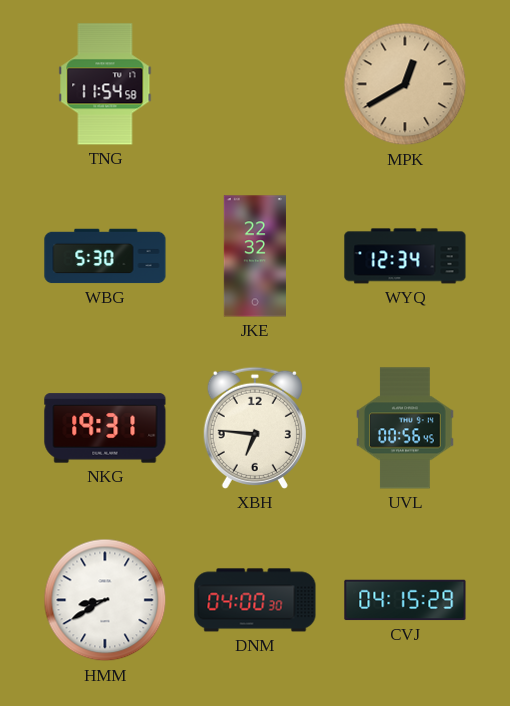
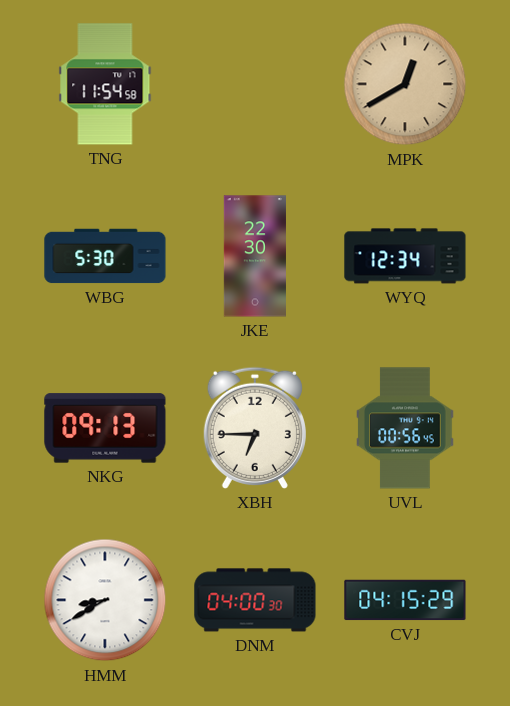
JKE: 22:32 -> 22:30
NKG: 19:31 -> 09:13
XBH: 6:46 -> 6:45
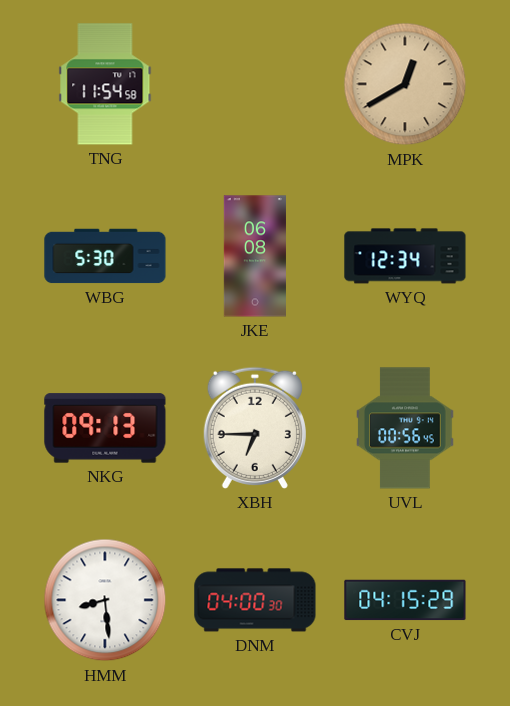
JKE: 22:30 -> 06:08
HMM: 8:40 -> 8:29
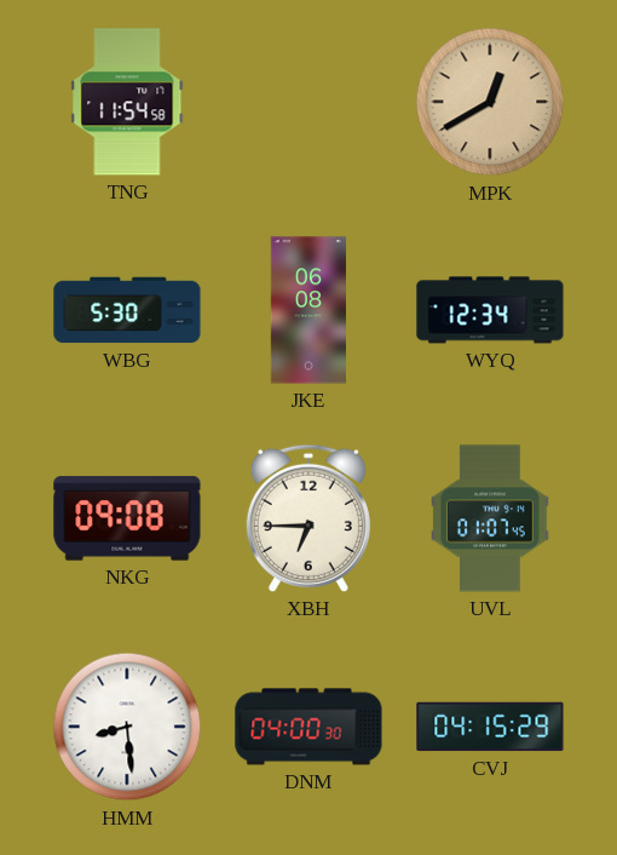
NKG: 09:13 -> 09:08
UVL: 00:56 -> 01:07
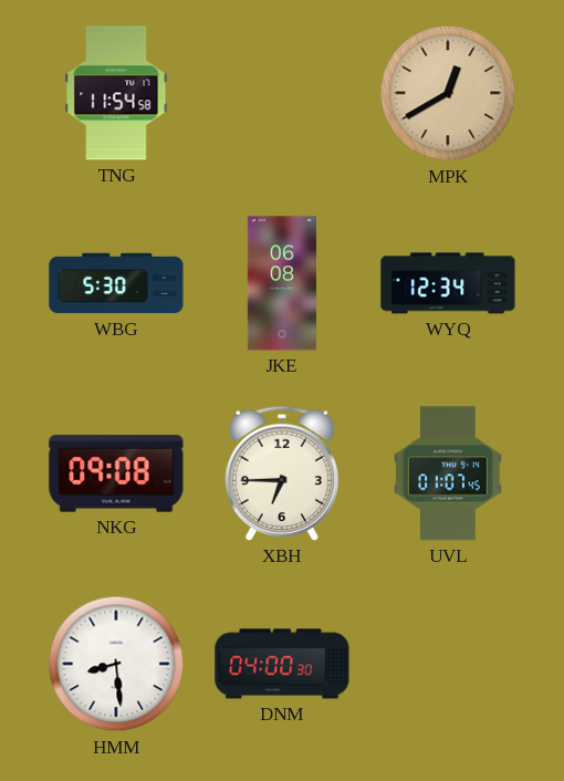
CVJ: 04:15 -> none
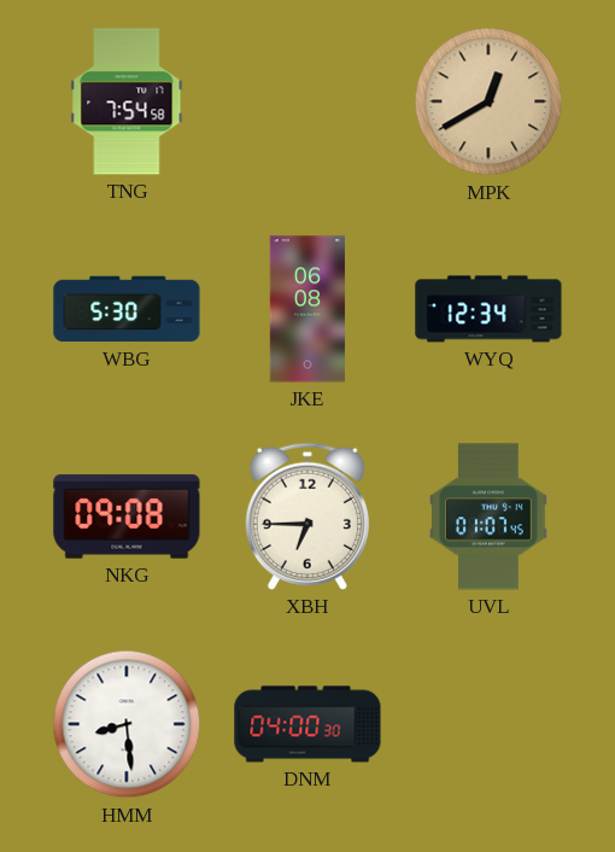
TNG: 11:54 -> 7:54
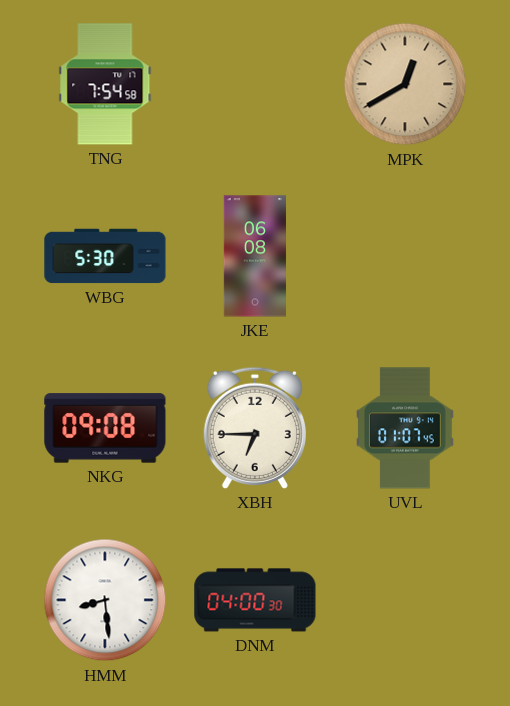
WYQ: 12:34 -> none
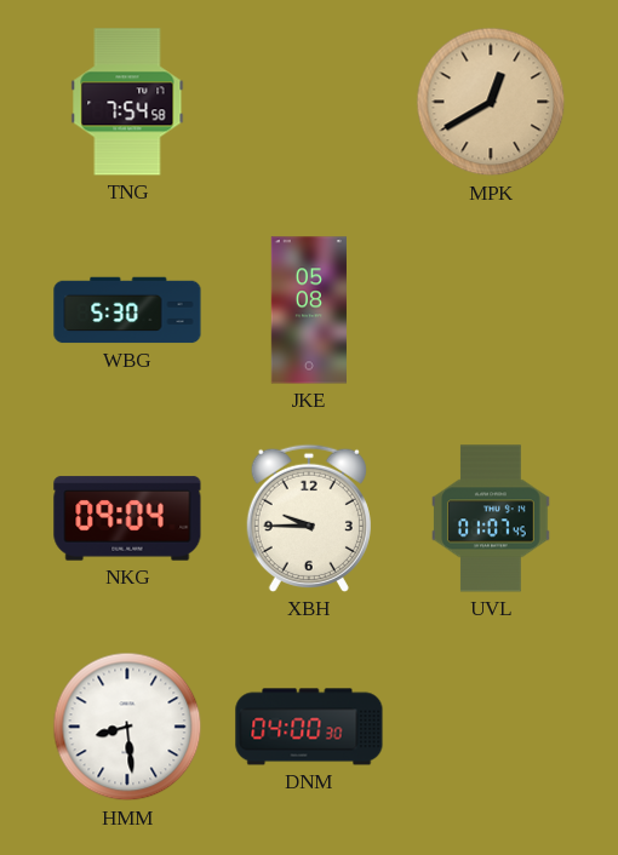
JKE: 06:08 -> 05:08
NKG: 09:08 -> 09:04
XBH: 6:45 -> 9:45
